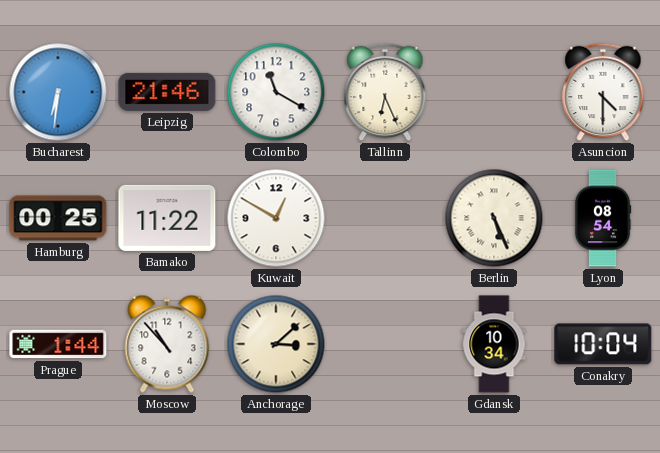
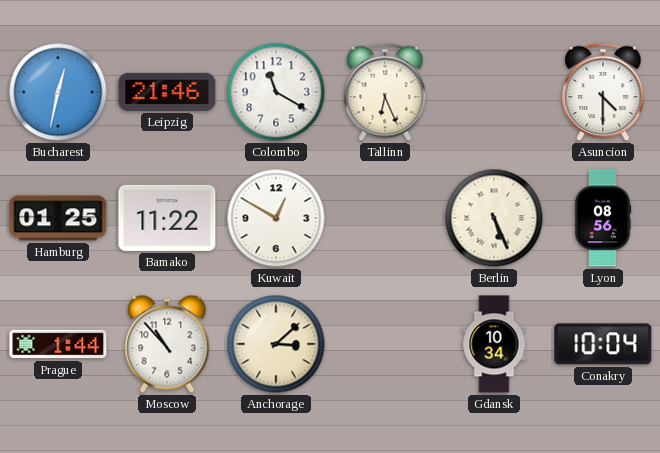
Bucharest: 6:31 -> 12:32
Hamburg: 00:25 -> 01:25
Lyon: 08:54 -> 08:56
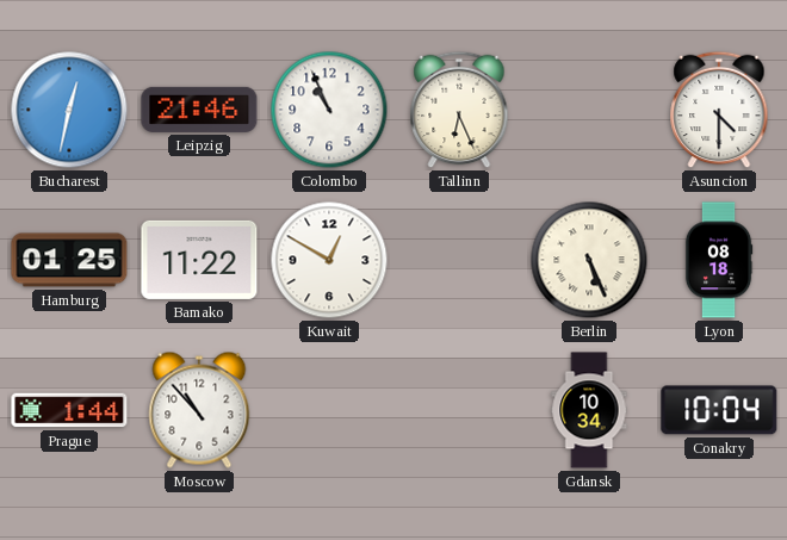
Colombo: 11:20 -> 10:56
Lyon: 08:56 -> 08:18
Anchorage: 3:08 -> none
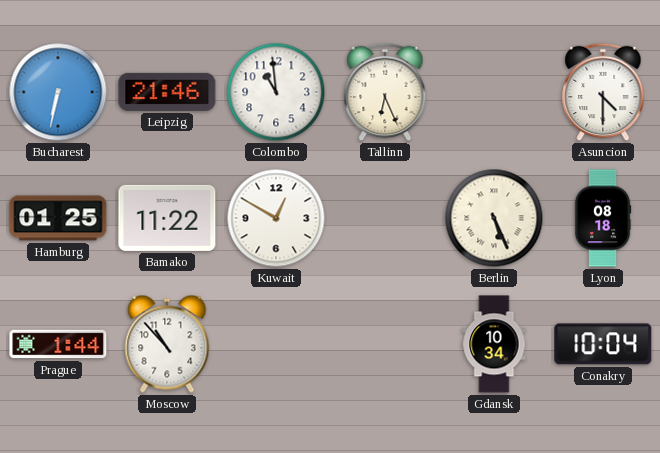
Bucharest: 12:32 -> 6:32
Colombo: 10:56 -> 10:59
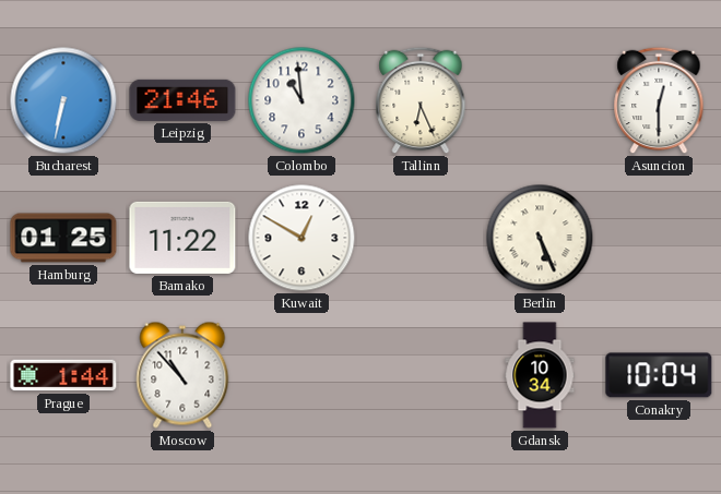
Asuncion: 4:30 -> 12:30
Lyon: 08:18 -> none
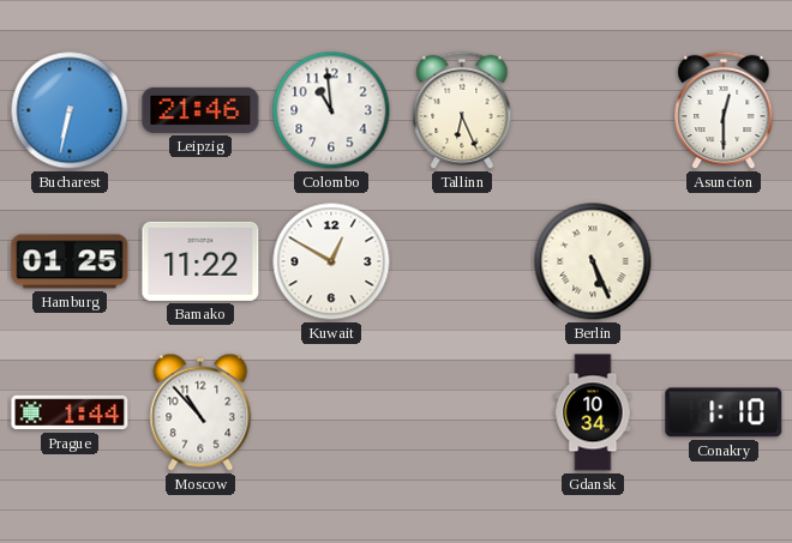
Conakry: 10:04 -> 1:10
